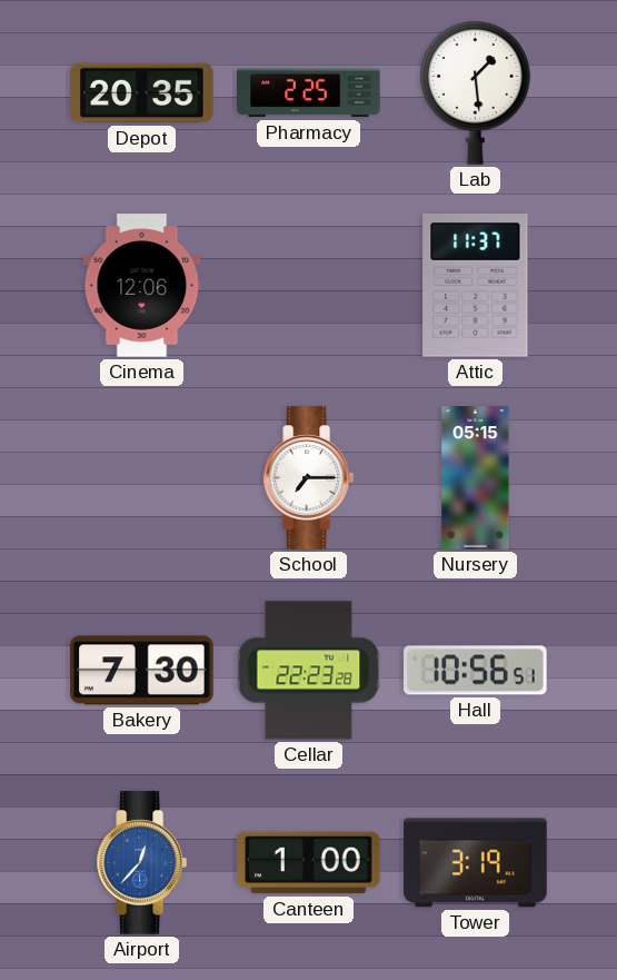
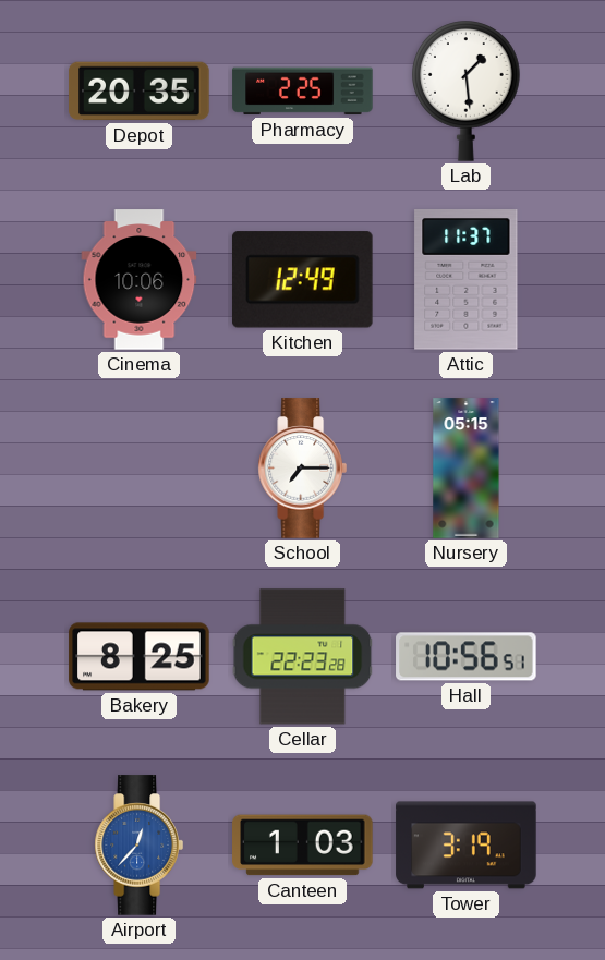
Cinema: 12:06 -> 10:06
Kitchen: none -> 12:49
Bakery: 7:30 -> 8:25
Canteen: 1:00 -> 1:03
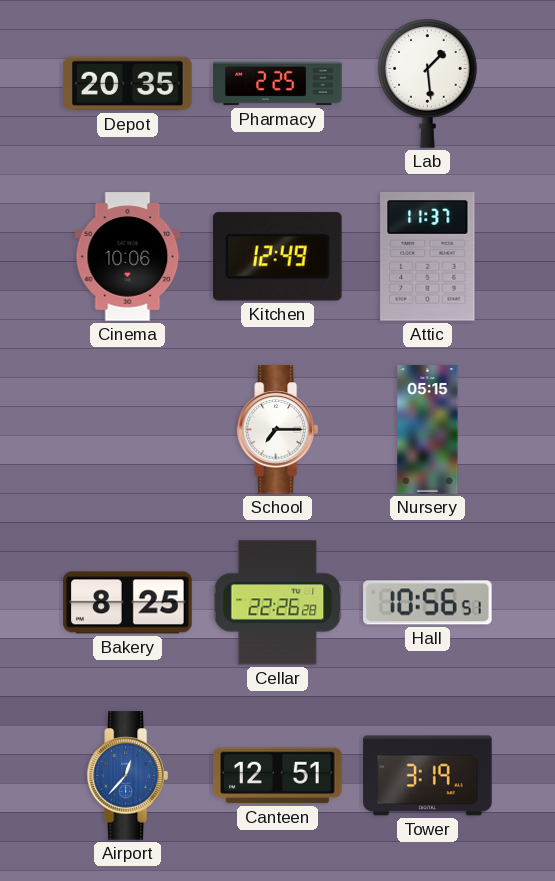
Cellar: 22:23 -> 22:26
Canteen: 1:03 -> 12:51
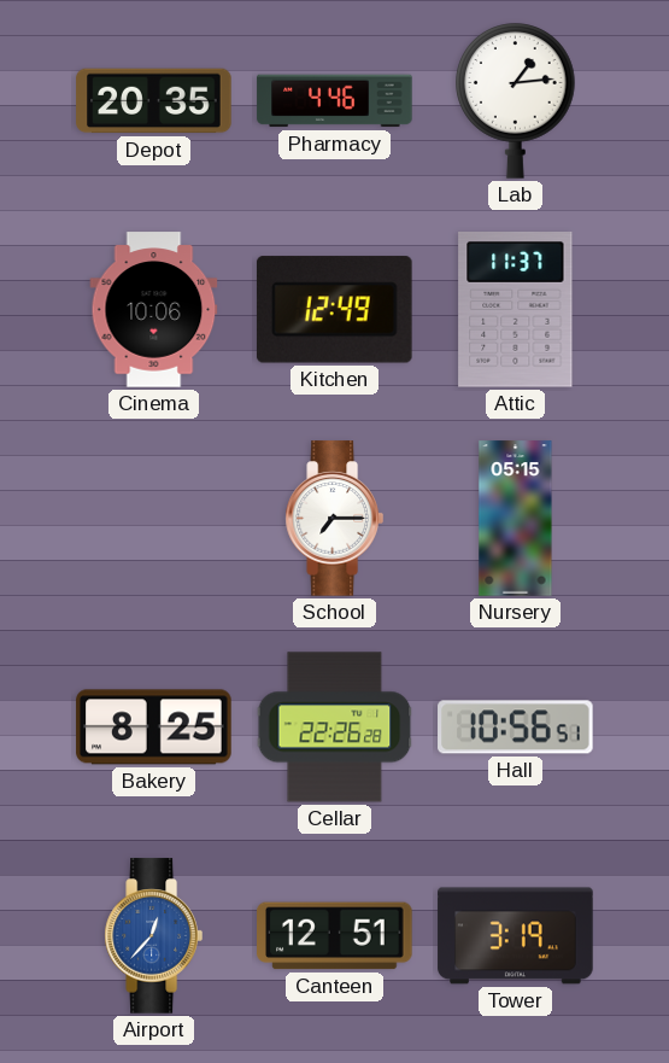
Pharmacy: 2:25 -> 4:46
Lab: 1:29 -> 1:14
